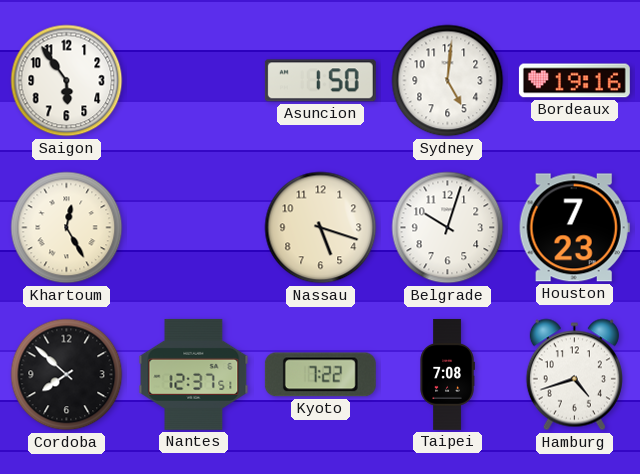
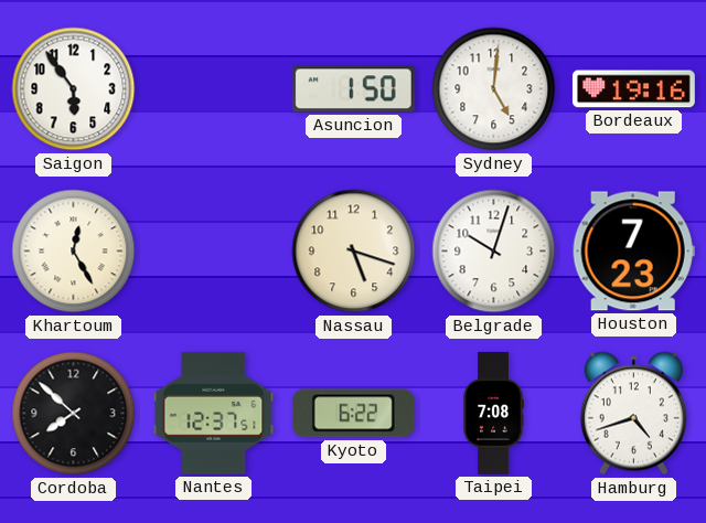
Kyoto: 7:22 -> 6:22
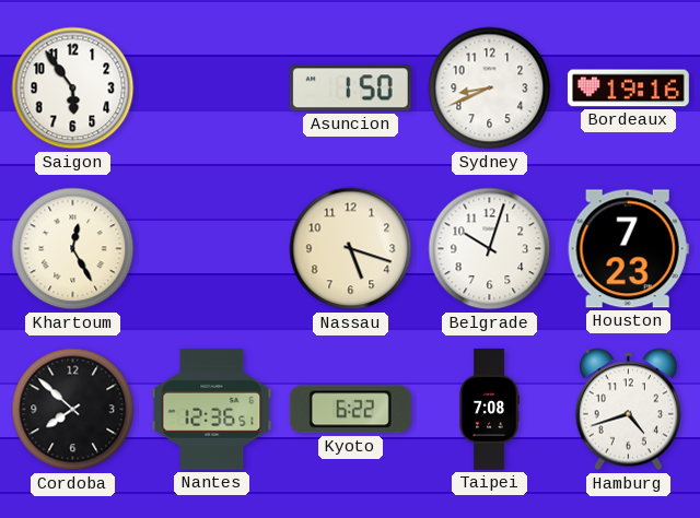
Sydney: 5:01 -> 8:41
Nantes: 12:37 -> 12:36
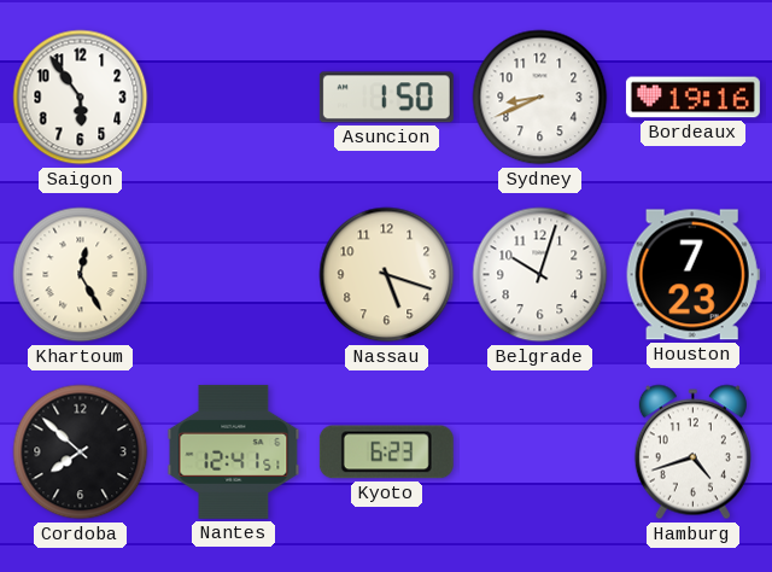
Nantes: 12:36 -> 12:41
Kyoto: 6:22 -> 6:23
Taipei: 7:08 -> none
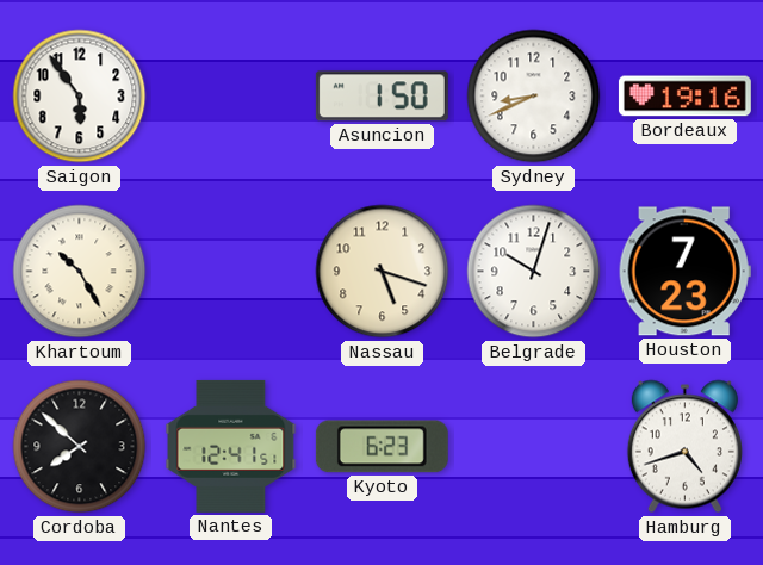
Khartoum: 12:25 -> 10:25
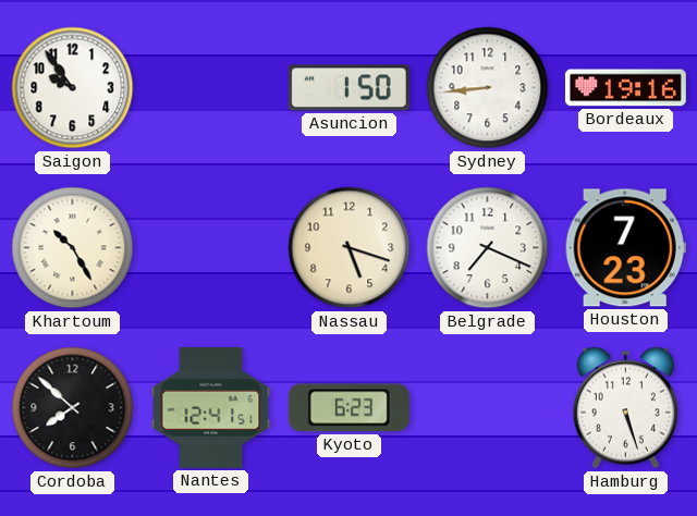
Saigon: 5:54 -> 9:54
Sydney: 8:41 -> 8:44
Belgrade: 10:03 -> 7:19
Hamburg: 4:42 -> 5:27
